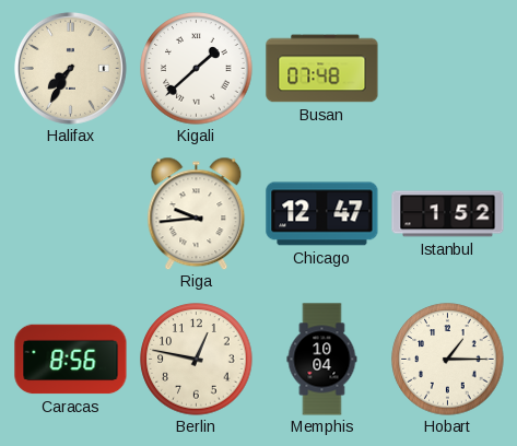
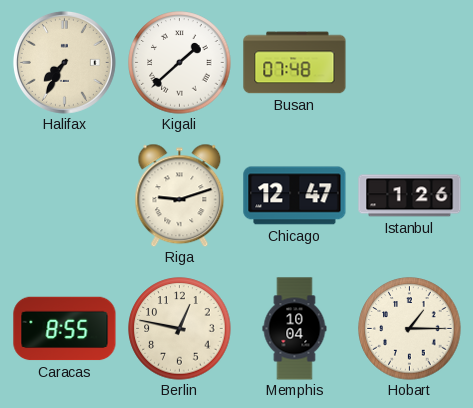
Riga: 9:44 -> 9:12
Istanbul: 1:52 -> 1:26
Caracas: 8:56 -> 8:55
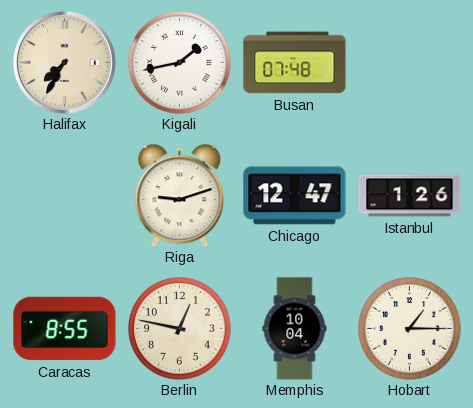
Kigali: 1:38 -> 1:43
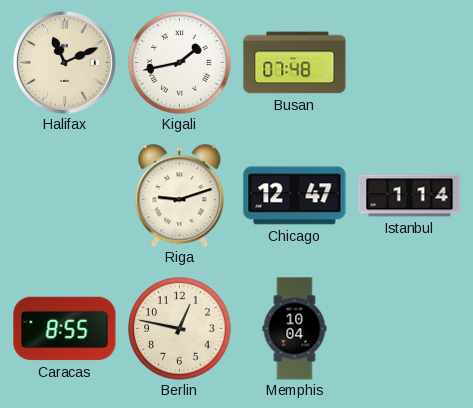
Halifax: 7:35 -> 11:11
Istanbul: 1:26 -> 1:14
Hobart: 1:15 -> none
